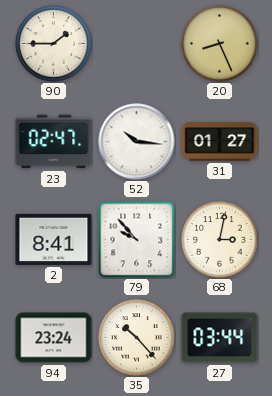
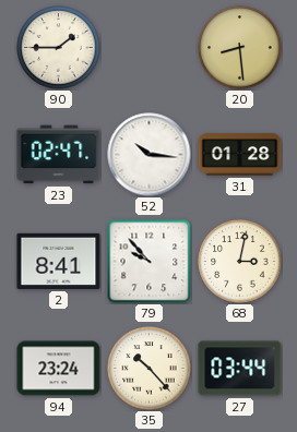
20: 8:26 -> 8:29
31: 01:27 -> 01:28
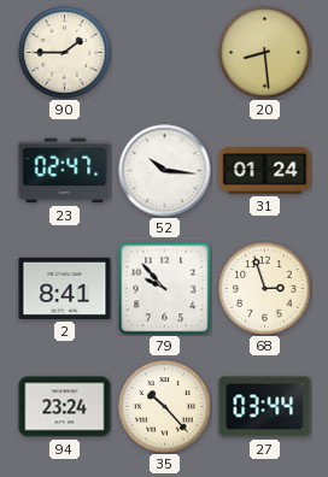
31: 01:28 -> 01:24
68: 3:02 -> 2:57
